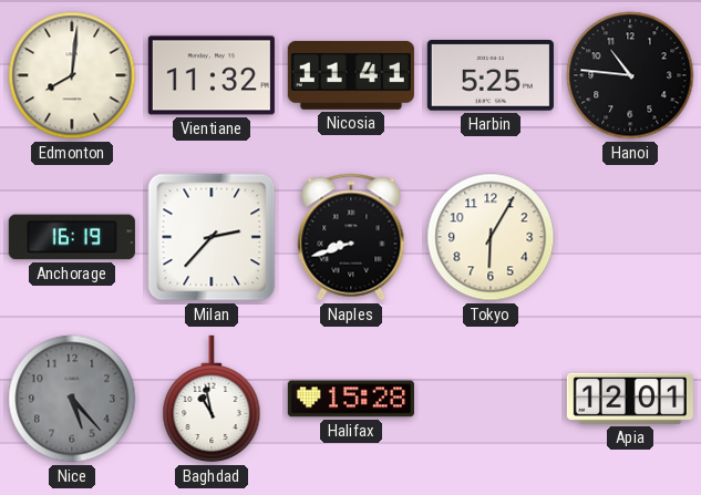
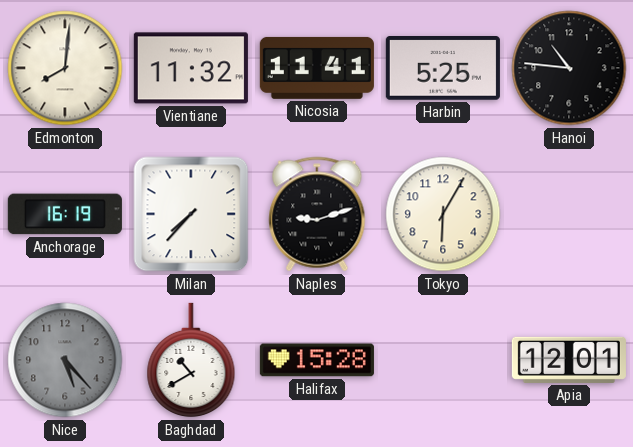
Milan: 2:37 -> 7:37
Naples: 8:42 -> 9:12
Baghdad: 10:58 -> 10:40
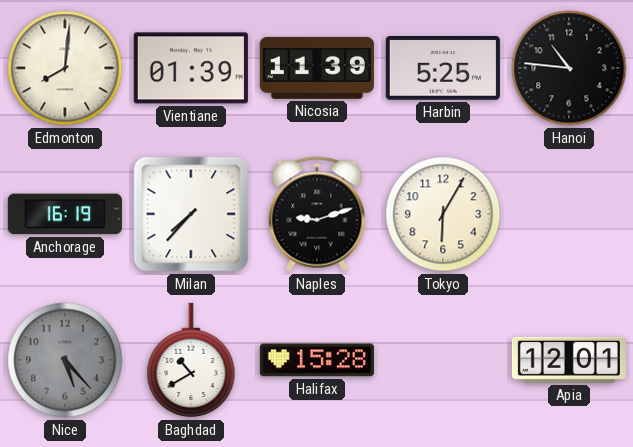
Vientiane: 11:32 -> 01:39
Nicosia: 11:41 -> 11:39
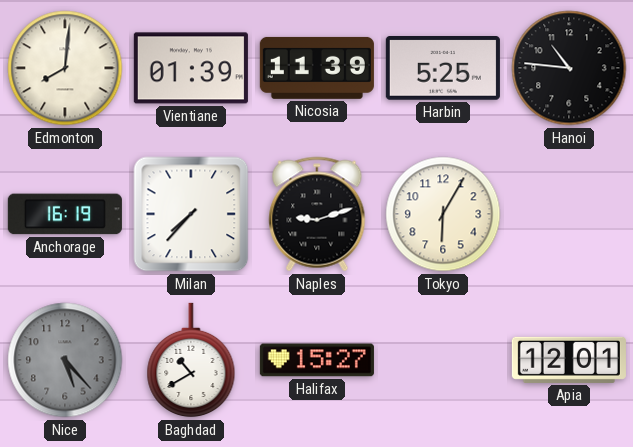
Halifax: 15:28 -> 15:27
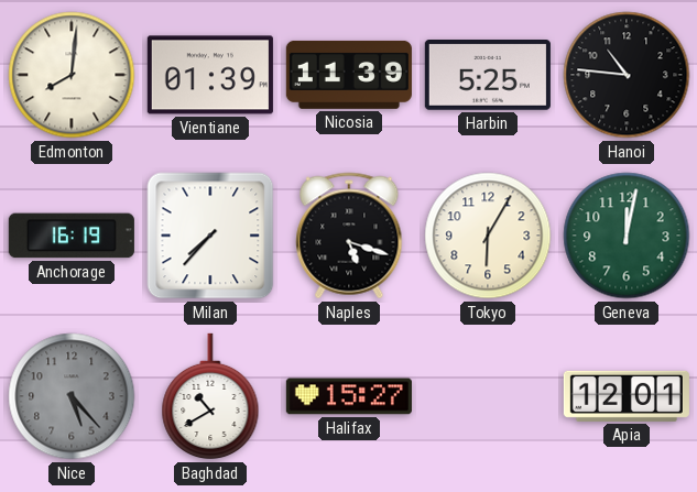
Naples: 9:12 -> 5:18
Geneva: none -> 12:02
